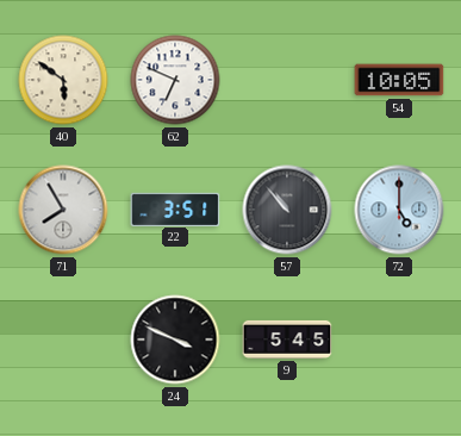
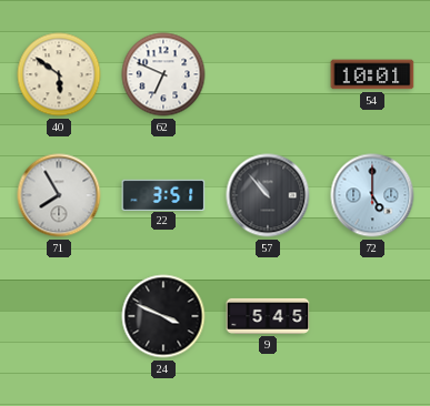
54: 10:05 -> 10:01
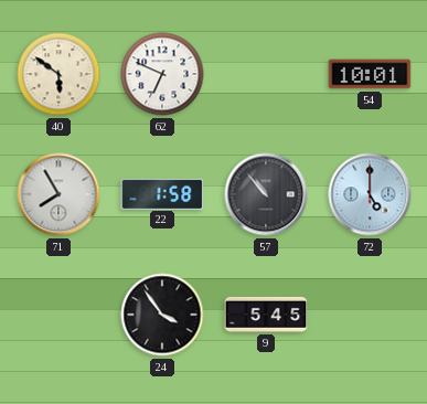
22: 3:51 -> 1:58
24: 3:49 -> 3:54
